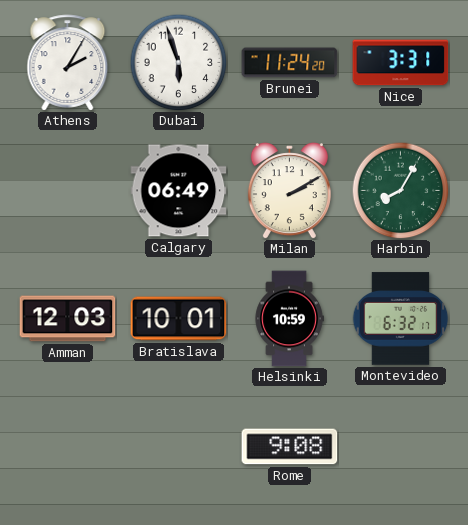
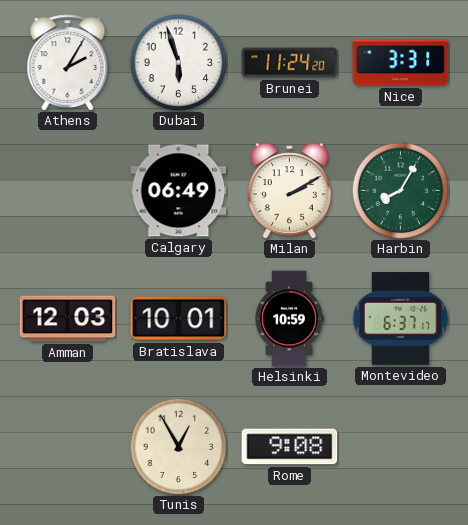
Montevideo: 6:32 -> 6:37
Tunis: none -> 12:55
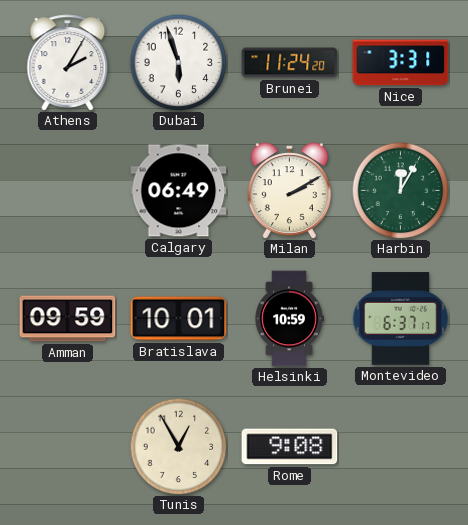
Harbin: 8:05 -> 12:05
Amman: 12:03 -> 09:59
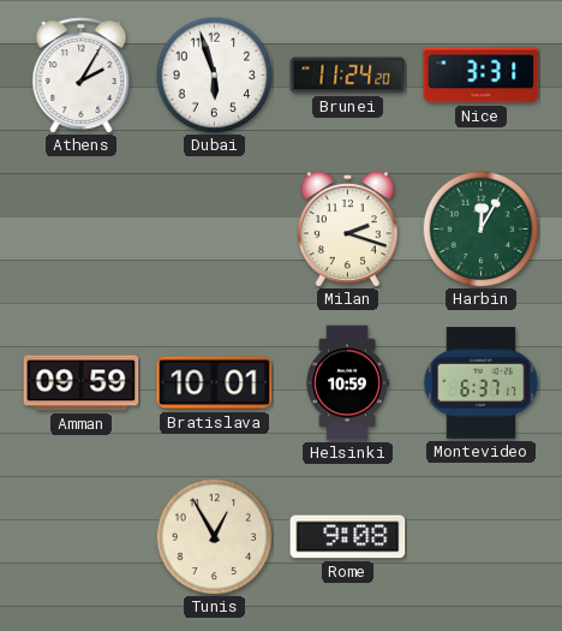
Calgary: 06:49 -> none
Milan: 2:10 -> 2:18
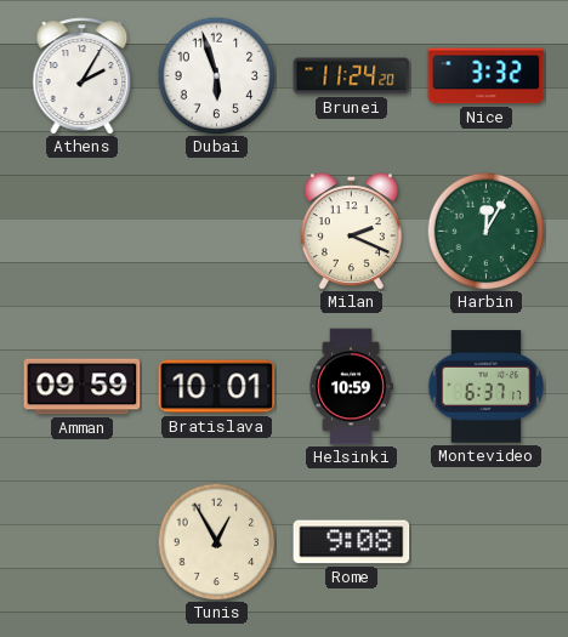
Nice: 3:31 -> 3:32
Milan: 2:18 -> 2:19
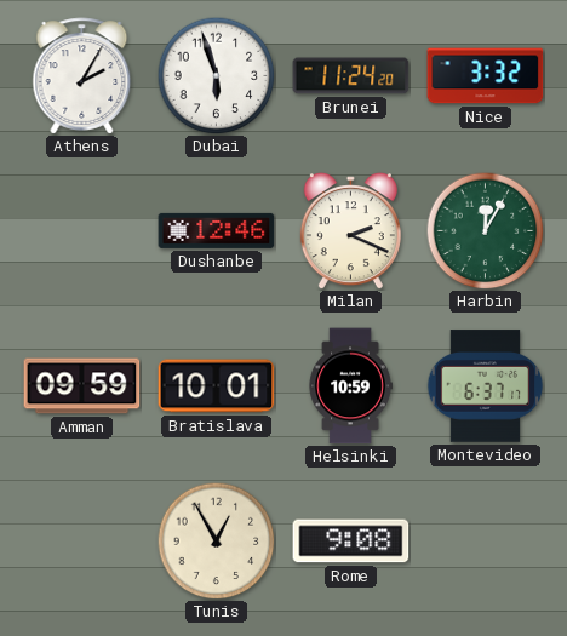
Dushanbe: none -> 12:46
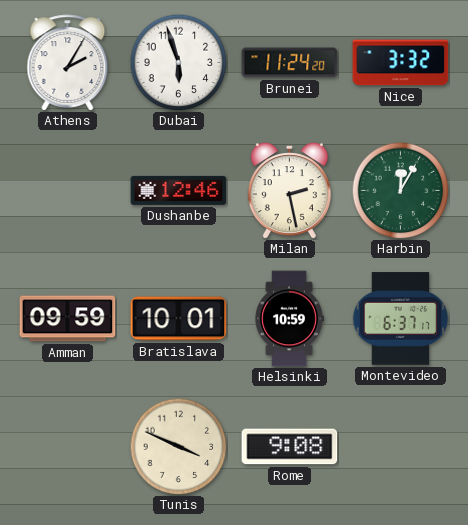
Milan: 2:19 -> 2:28
Tunis: 12:55 -> 3:49
